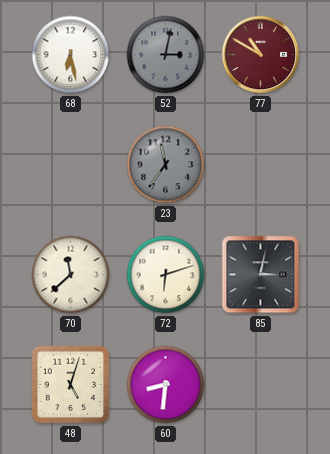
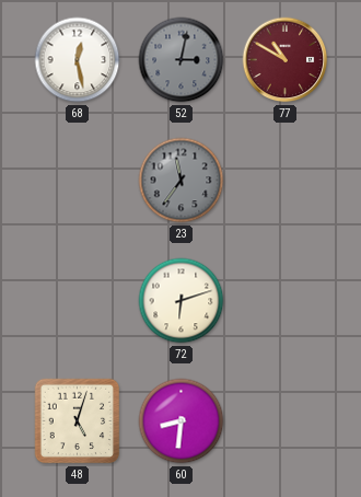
68: 6:28 -> 12:28
70: 11:38 -> none
85: 3:02 -> none
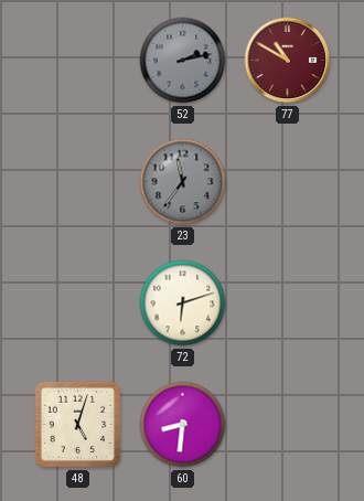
68: 12:28 -> none
52: 3:02 -> 2:13
